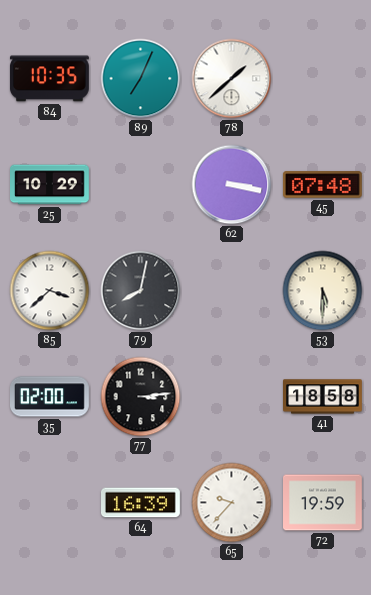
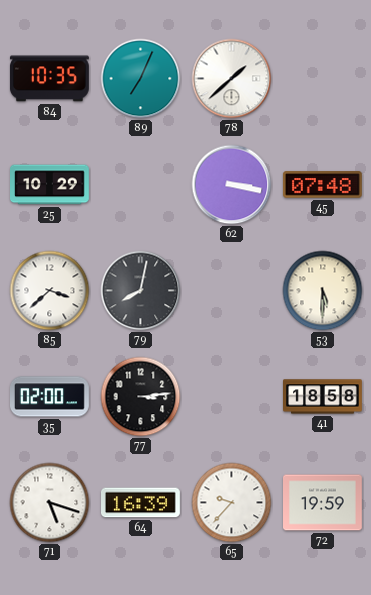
71: none -> 5:18
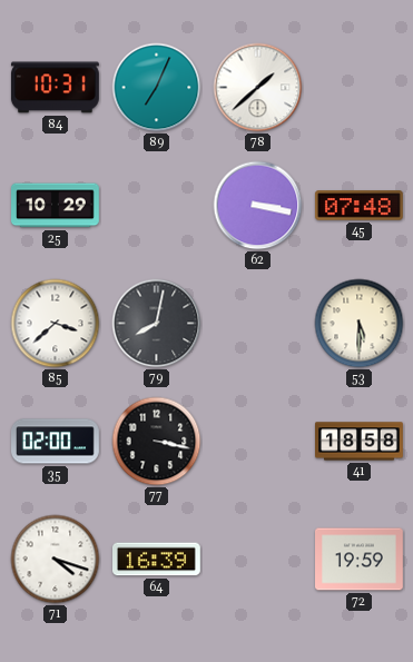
84: 10:35 -> 10:31
77: 3:14 -> 3:17
71: 5:18 -> 4:18
65: 9:37 -> none
